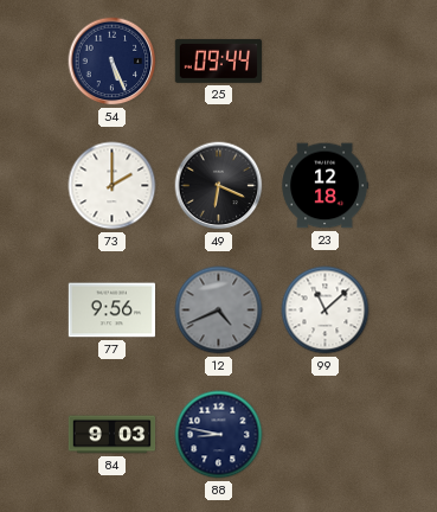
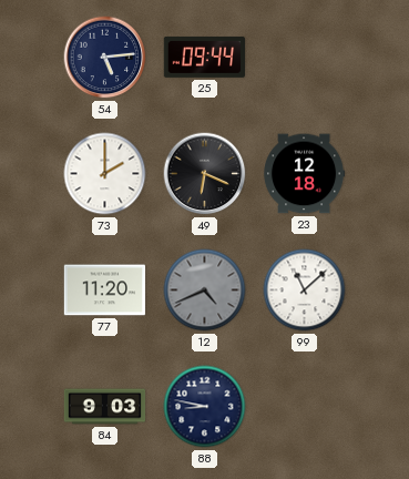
54: 5:26 -> 5:14
77: 9:56 -> 11:20
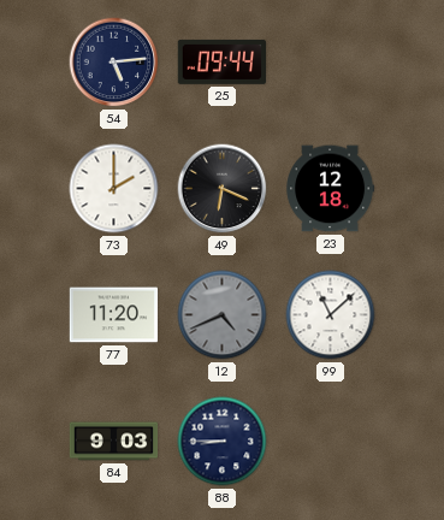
88: 8:47 -> 8:45
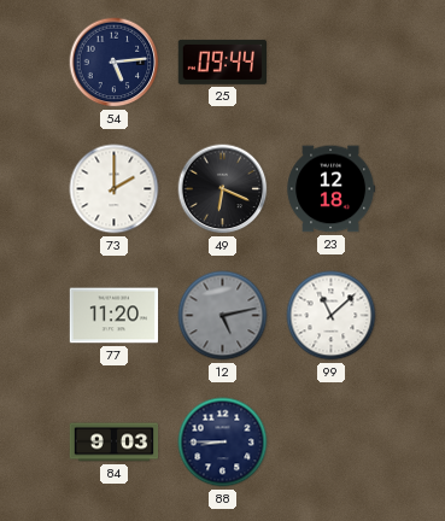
12: 4:41 -> 5:13
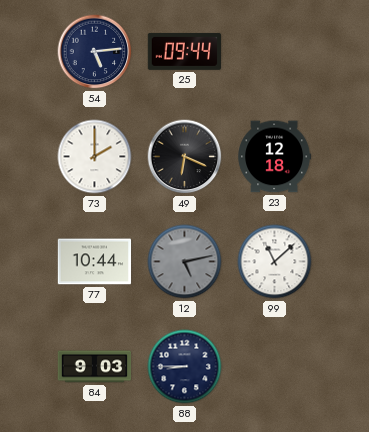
77: 11:20 -> 10:44
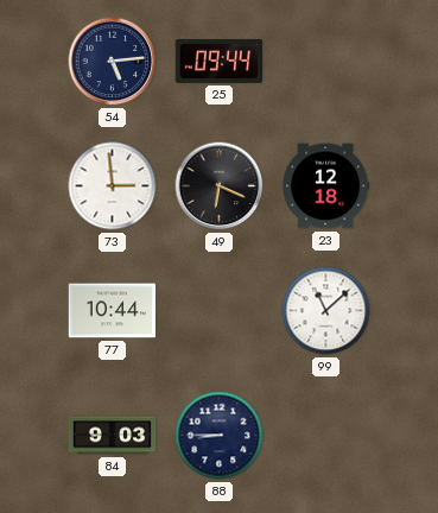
73: 2:00 -> 2:59
12: 5:13 -> none
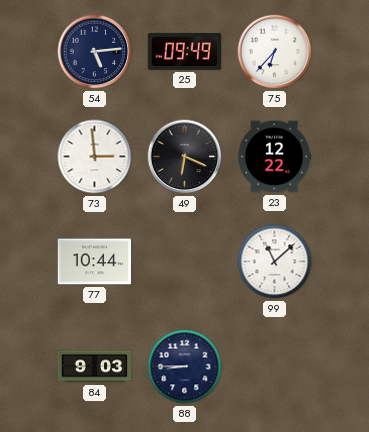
25: 09:44 -> 09:49
75: none -> 6:37
23: 12:18 -> 12:22
